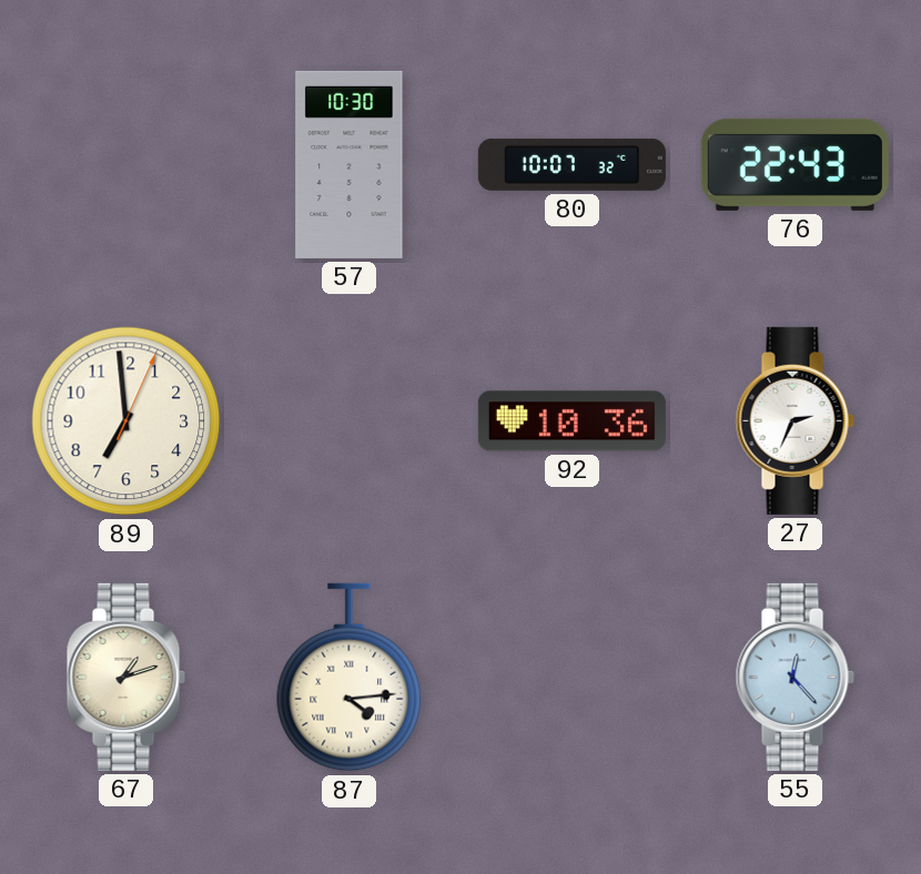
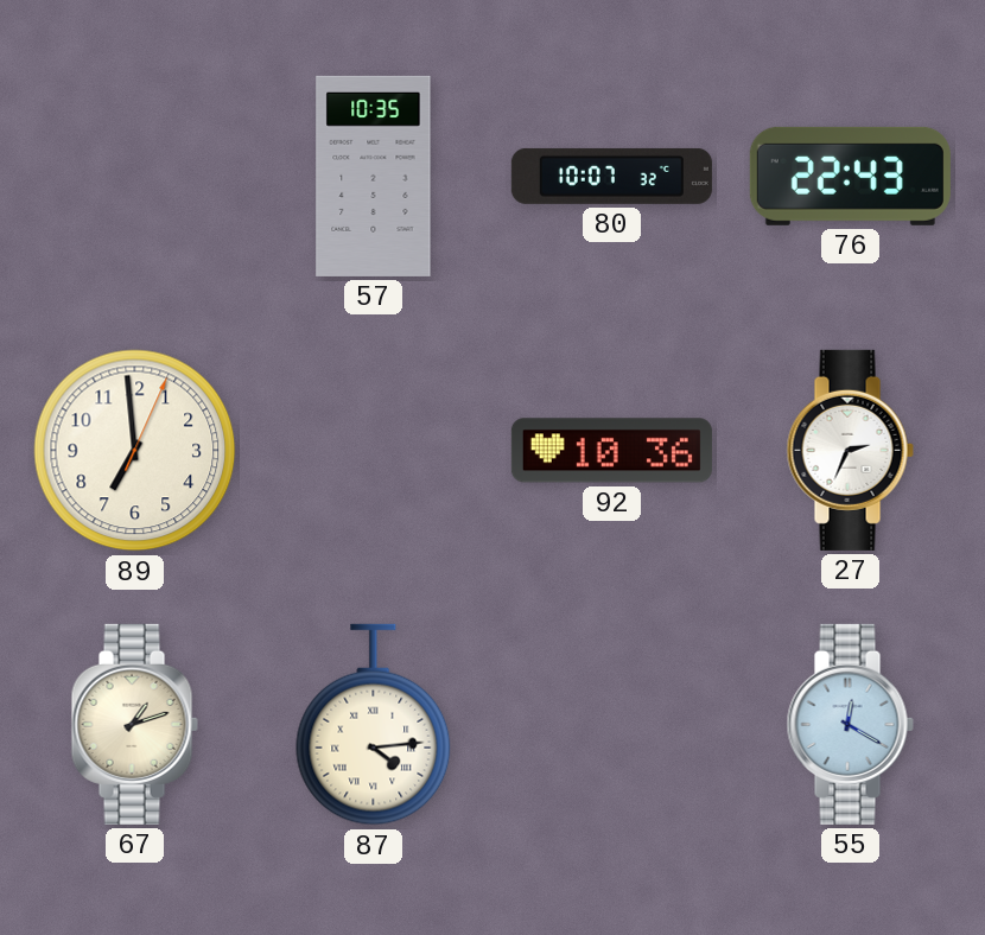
57: 10:30 -> 10:35
55: 12:23 -> 12:20
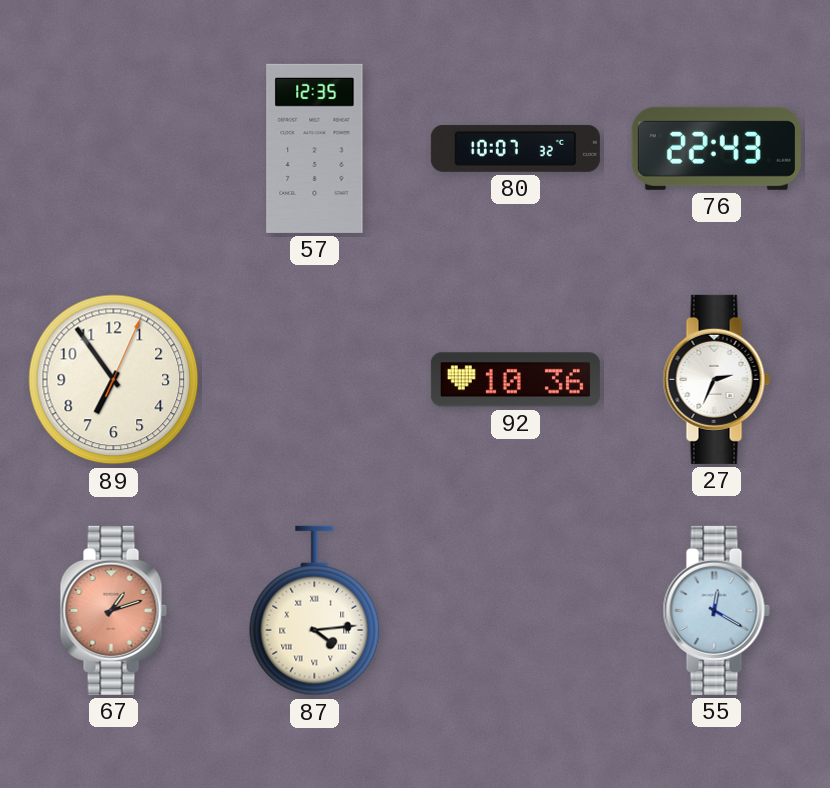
57: 10:35 -> 12:35
89: 6:59 -> 6:54
67 dial: cream -> salmon
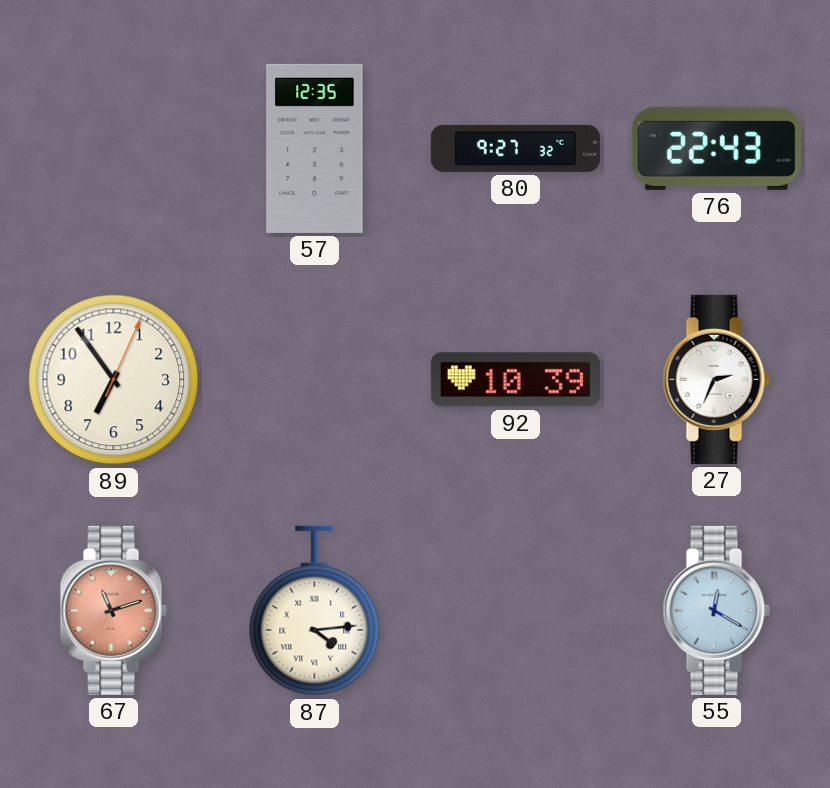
80: 10:07 -> 9:27
92: 10:36 -> 10:39
67: 1:12 -> 11:12
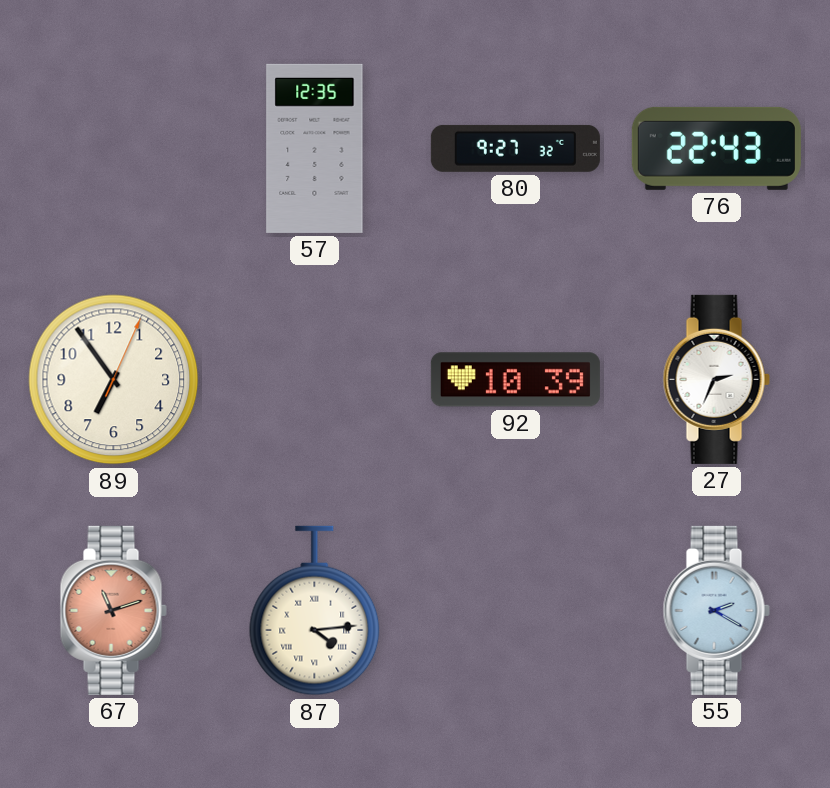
55: 12:20 -> 2:20
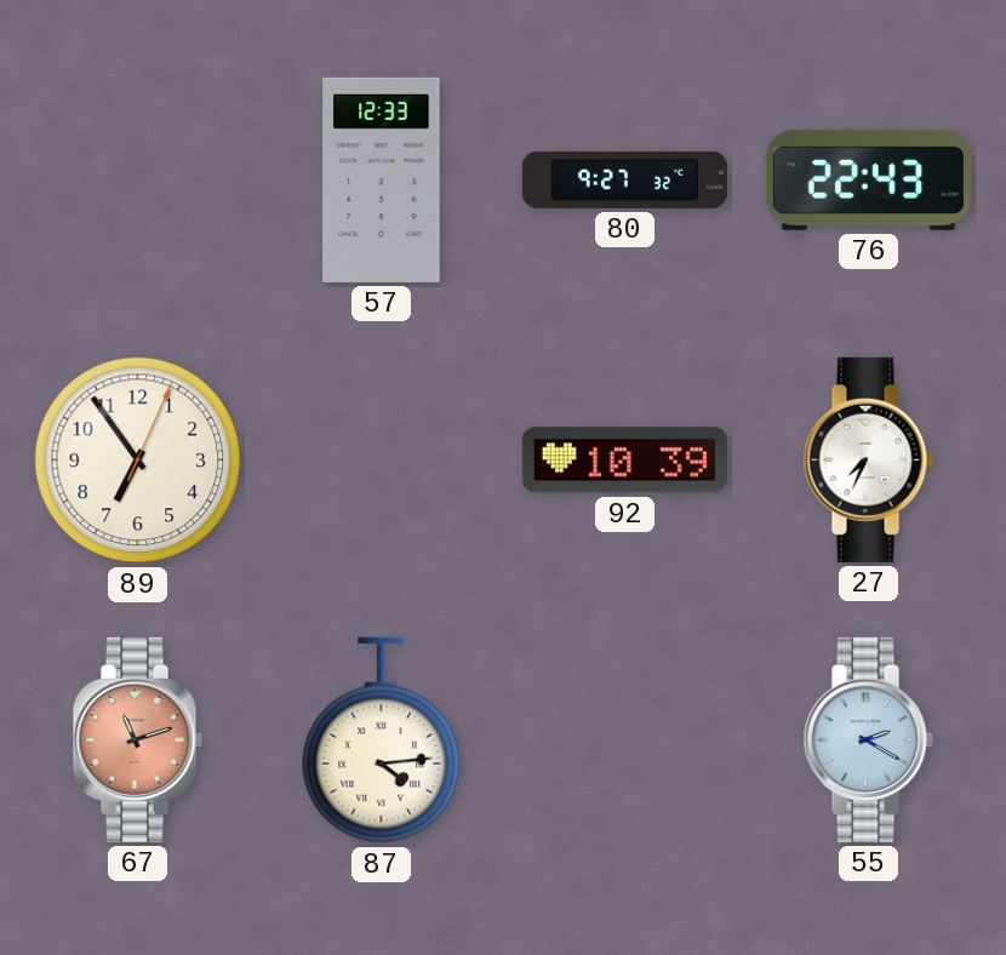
57: 12:35 -> 12:33
27: 2:34 -> 7:34
